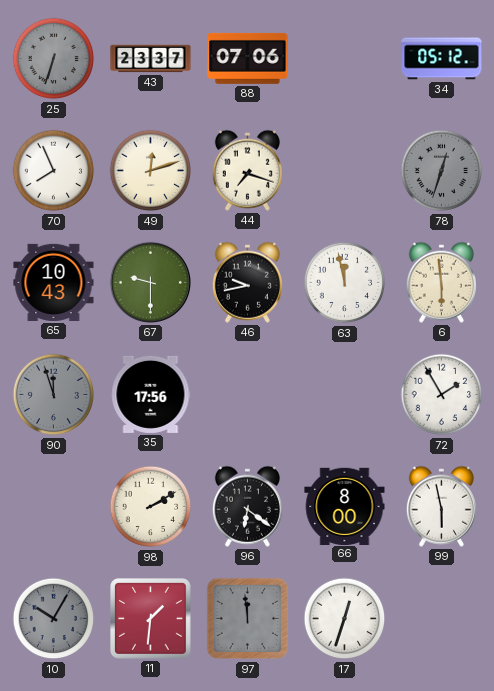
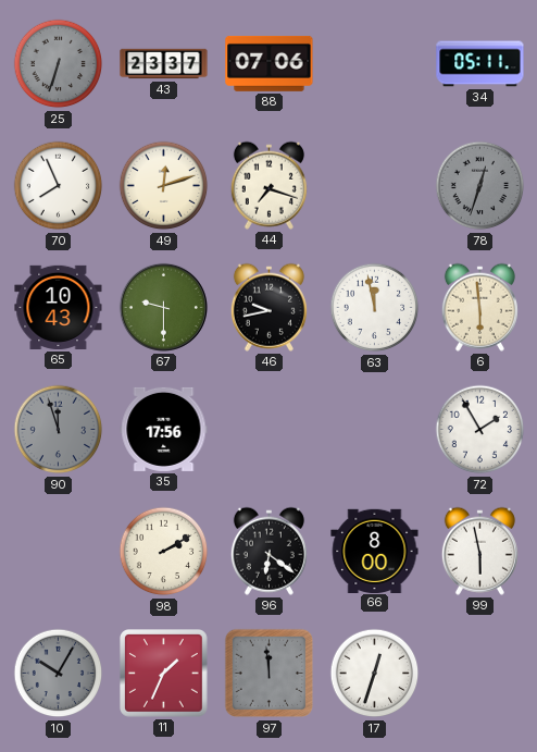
34: 05:12 -> 05:11
11: 1:31 -> 1:34
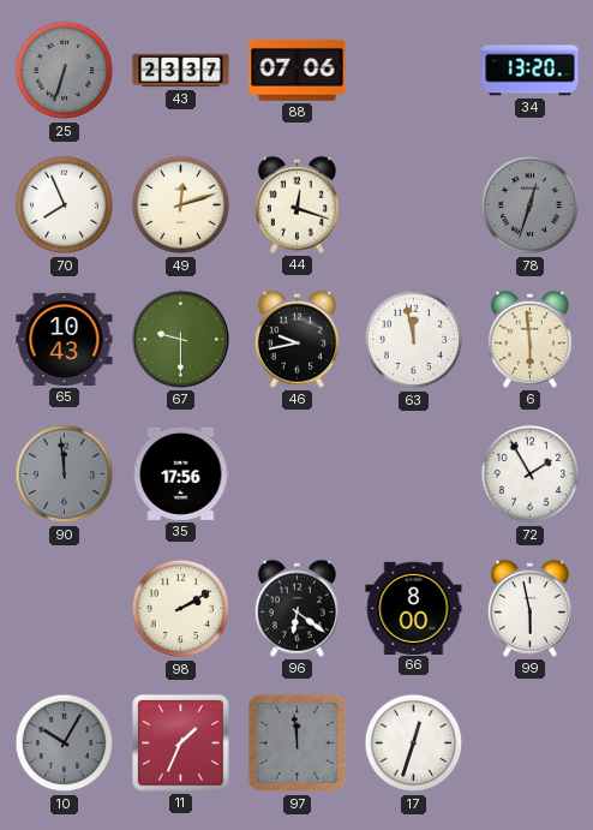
34: 05:11 -> 13:20
44: 7:18 -> 12:18
90: 11:57 -> 11:59
